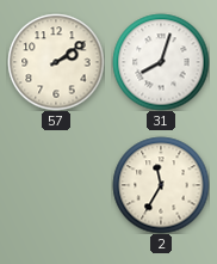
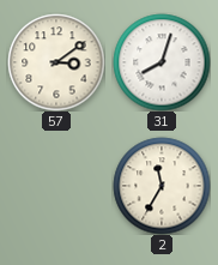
57: 2:09 -> 3:09
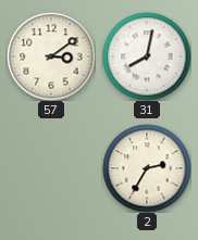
31: 8:03 -> 8:02
2: 11:35 -> 2:35
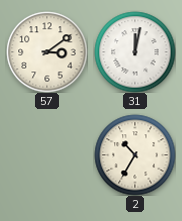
31: 8:02 -> 12:02
2: 2:35 -> 10:35
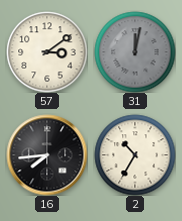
31 dial: white -> grey
16: none -> 7:44
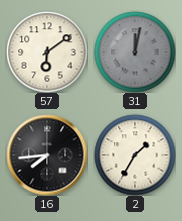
57: 3:09 -> 6:09
2: 10:35 -> 1:35
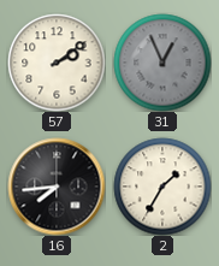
57: 6:09 -> 2:09
31: 12:02 -> 12:56
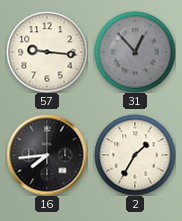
57: 2:09 -> 9:16
31: 12:56 -> 12:53
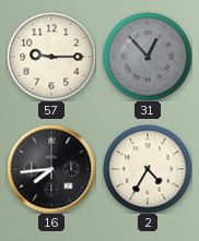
57: 9:16 -> 9:15
2: 1:35 -> 4:35
